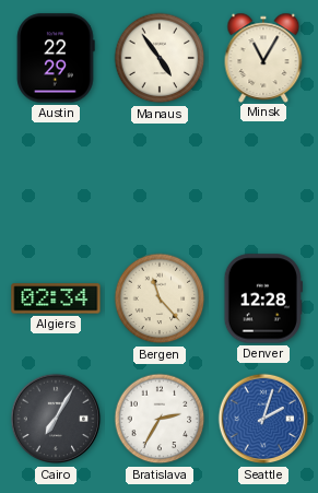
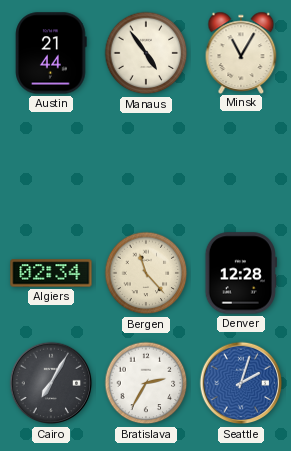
Austin: 22:29 -> 21:44
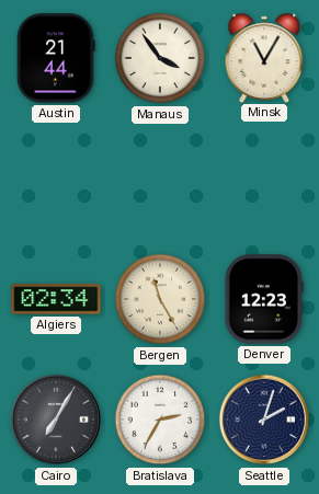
Manaus: 4:54 -> 3:54
Bergen: 11:23 -> 11:25
Denver: 12:28 -> 12:23
Seattle dial: blue -> navy
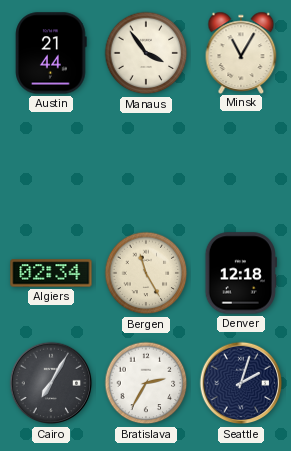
Denver: 12:23 -> 12:18
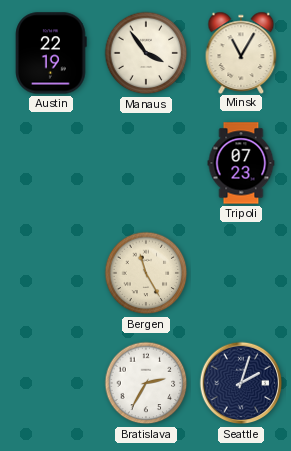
Austin: 21:44 -> 22:19
Tripoli: none -> 07:23
Algiers: 02:34 -> none
Denver: 12:18 -> none
Cairo: 7:05 -> none
